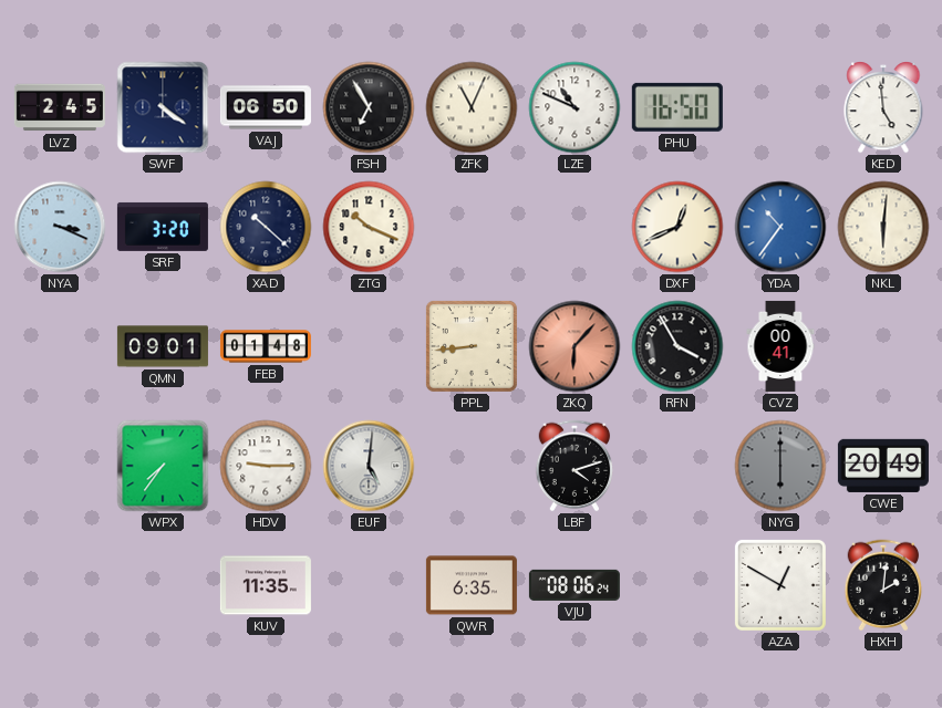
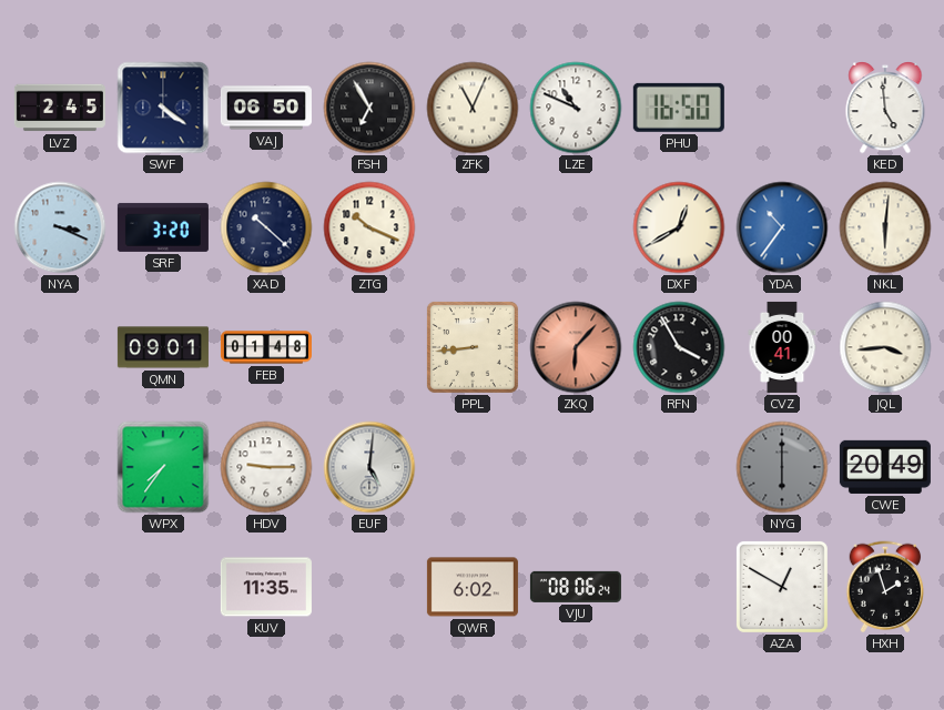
DXF: 12:41 -> 12:40
JQL: none -> 3:44
LBF: 4:12 -> none
QWR: 6:35 -> 6:02
HXH: 2:01 -> 1:57
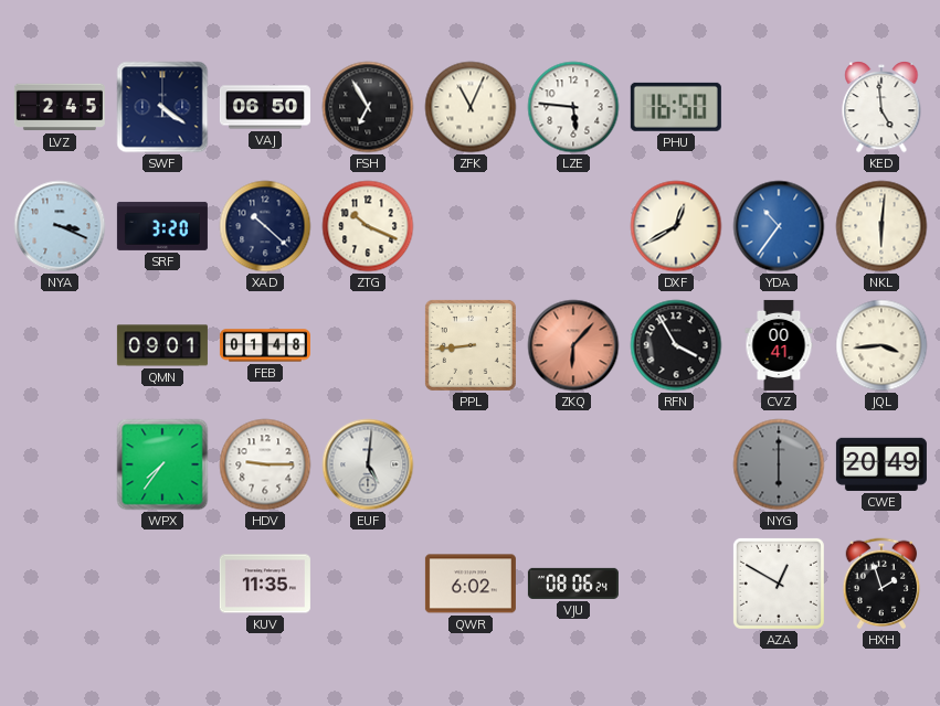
LZE: 10:49 -> 5:46
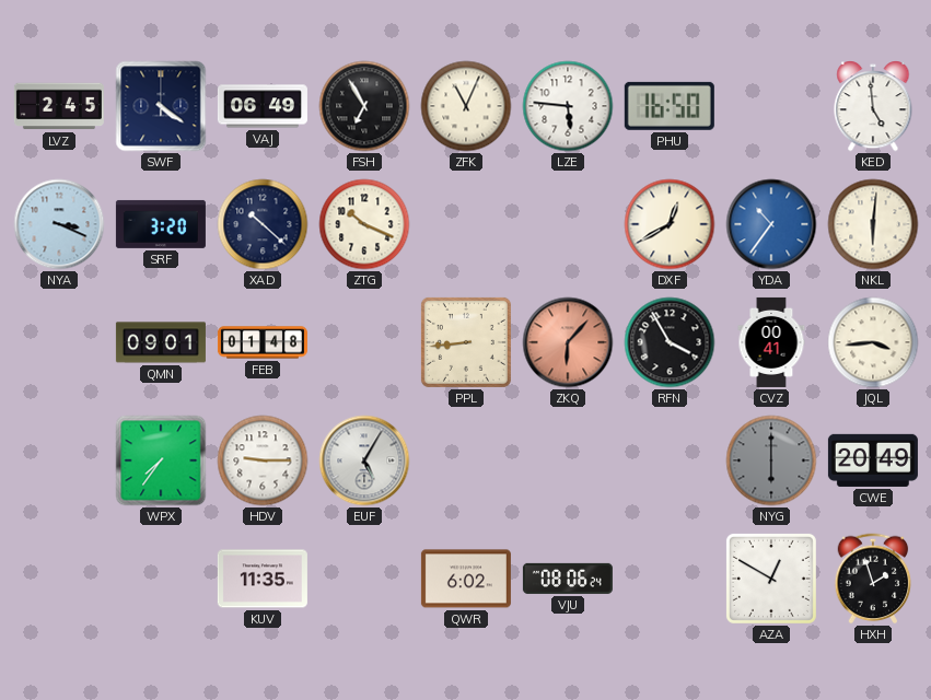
VAJ: 06:50 -> 06:49
EUF: 5:01 -> 5:05
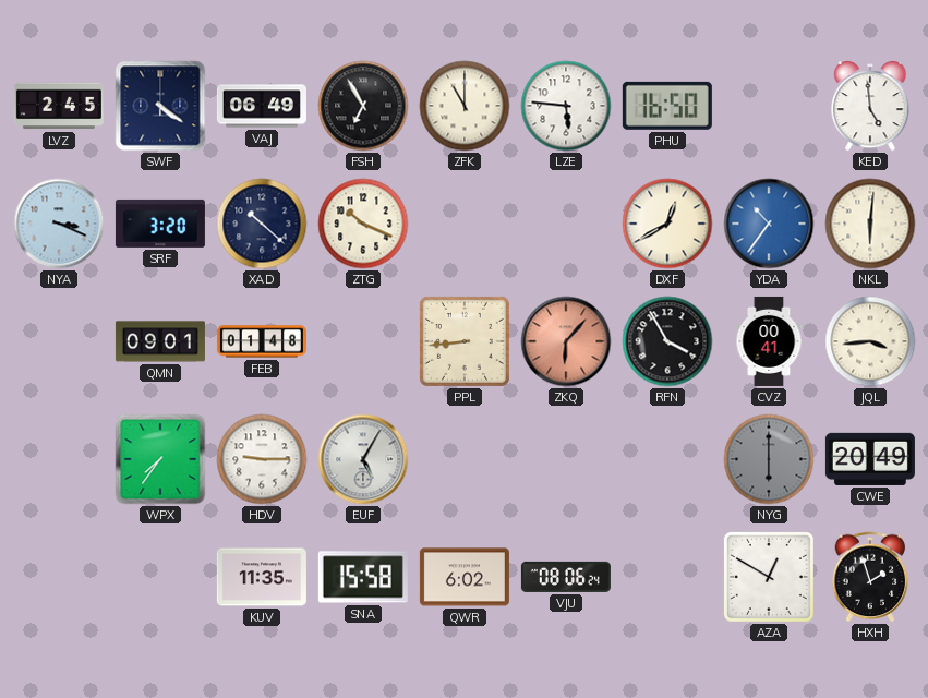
ZFK: 11:04 -> 11:00
SNA: none -> 15:58
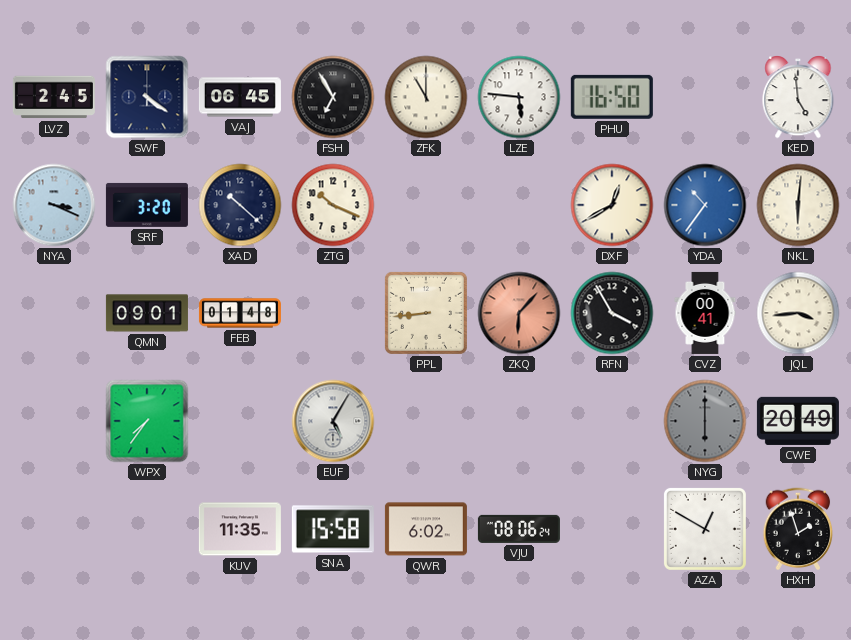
VAJ: 06:49 -> 06:45
HDV: 9:15 -> none
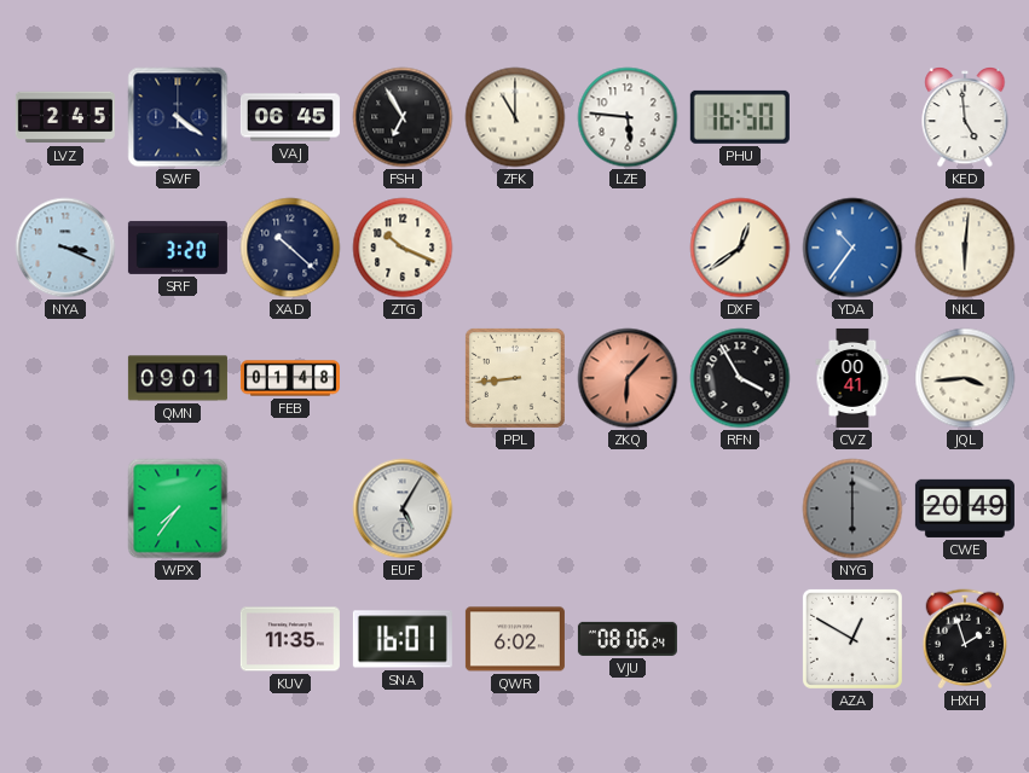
DXF: 12:40 -> 12:39
SNA: 15:58 -> 16:01
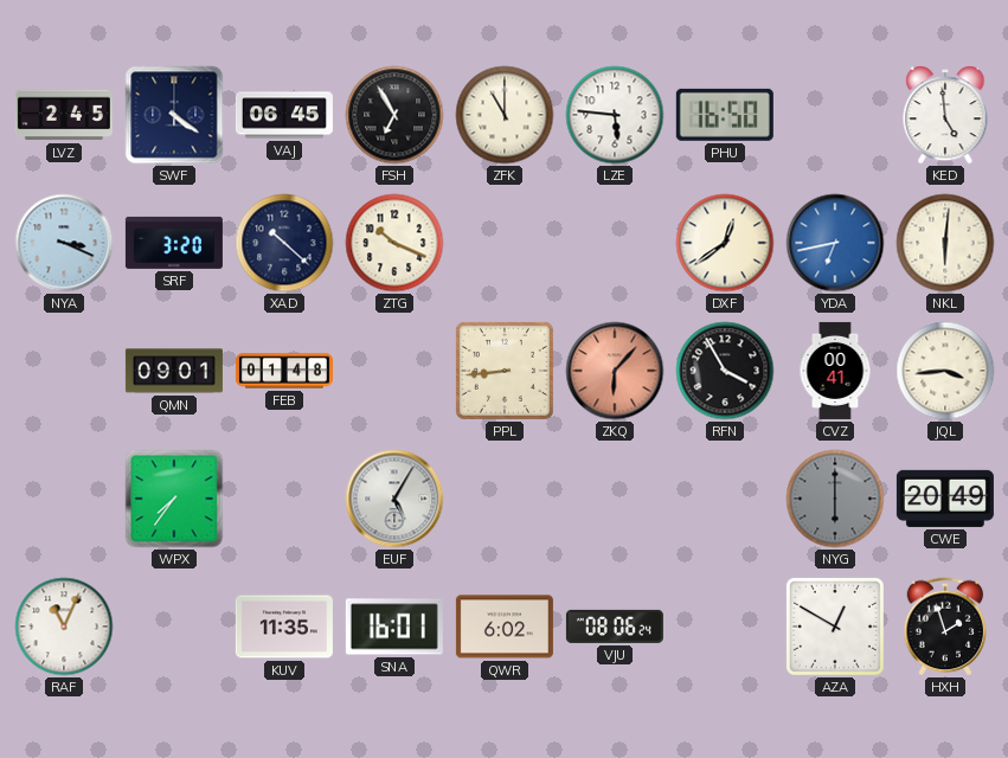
YDA: 10:36 -> 6:43
RAF: none -> 11:04
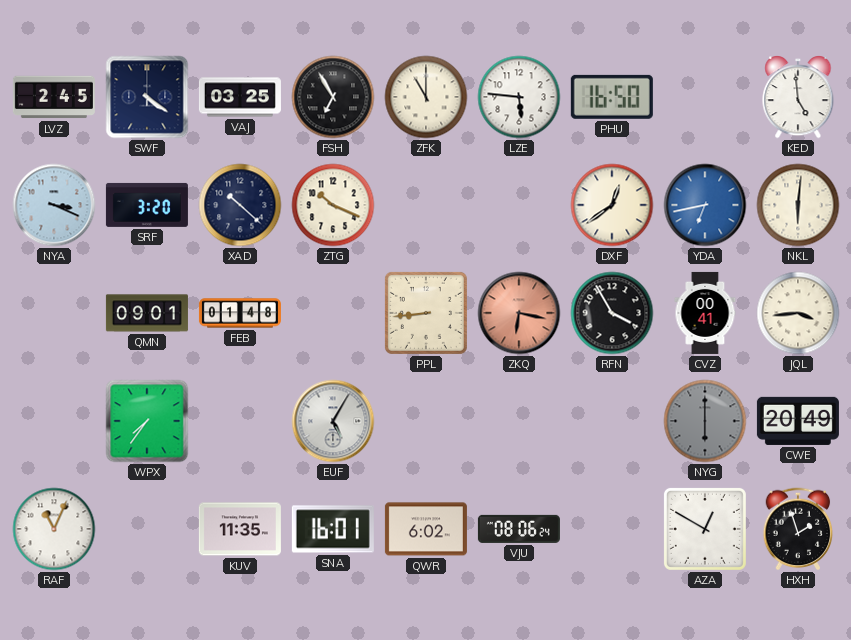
VAJ: 06:45 -> 03:25
ZKQ: 6:07 -> 6:17
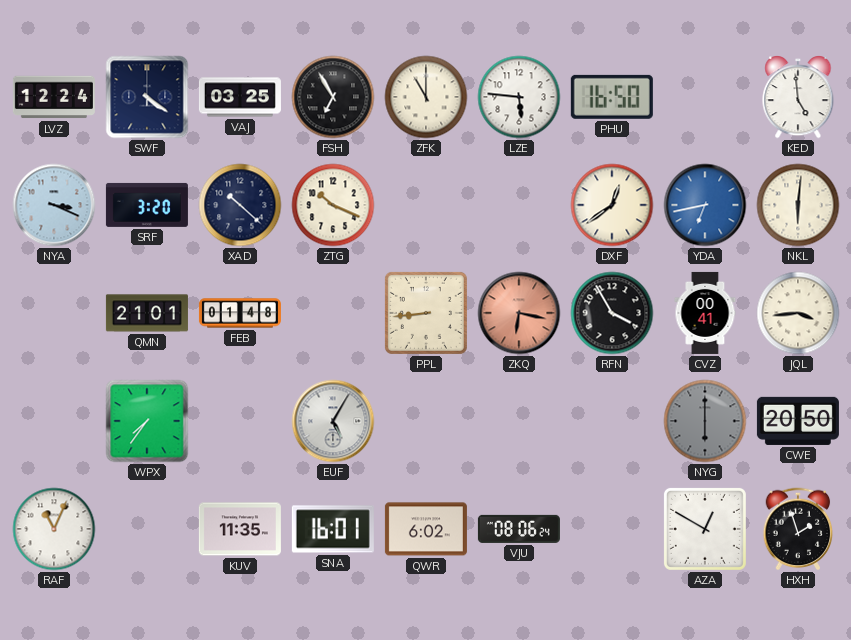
LVZ: 2:45 -> 12:24
QMN: 09:01 -> 21:01
CWE: 20:49 -> 20:50
